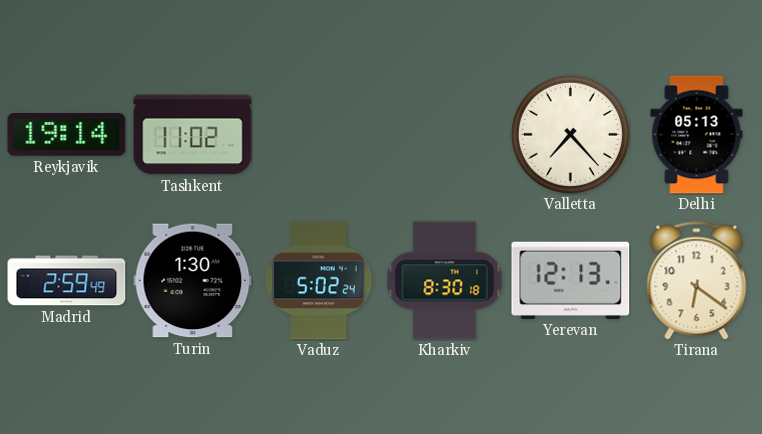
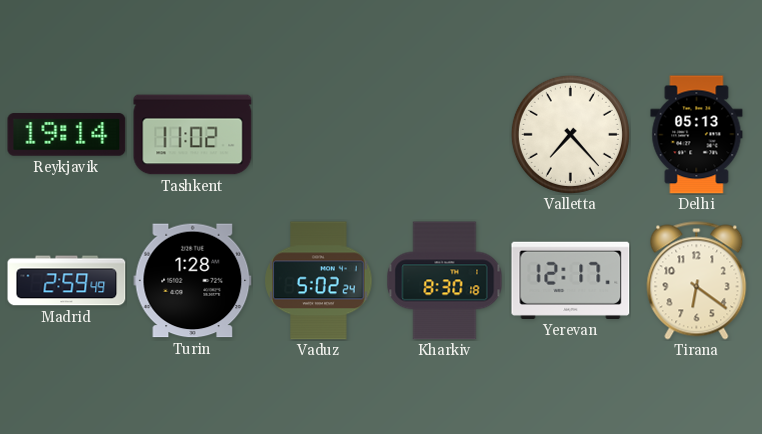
Turin: 1:30 -> 1:28
Yerevan: 12:13 -> 12:17
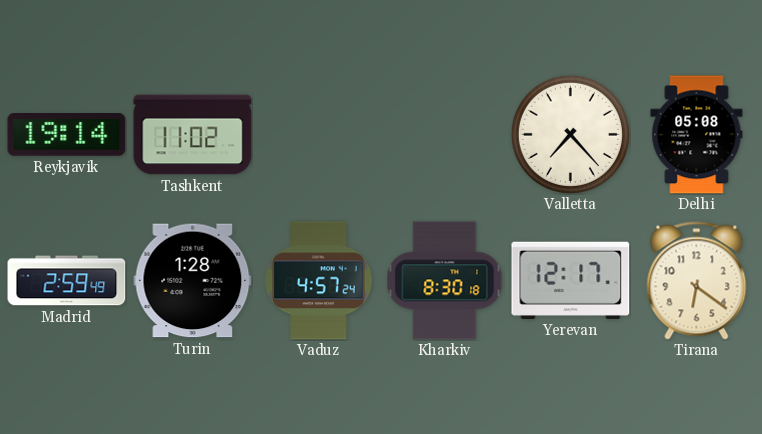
Delhi: 05:13 -> 05:08
Vaduz: 5:02 -> 4:57
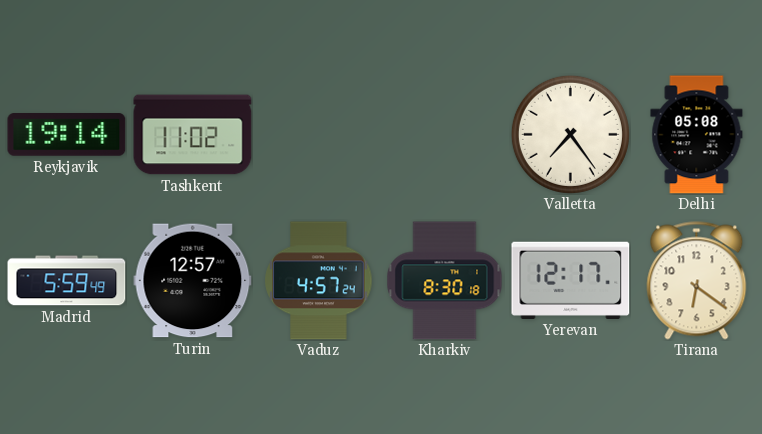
Valletta: 7:23 -> 7:24
Madrid: 2:59 -> 5:59
Turin: 1:28 -> 12:57
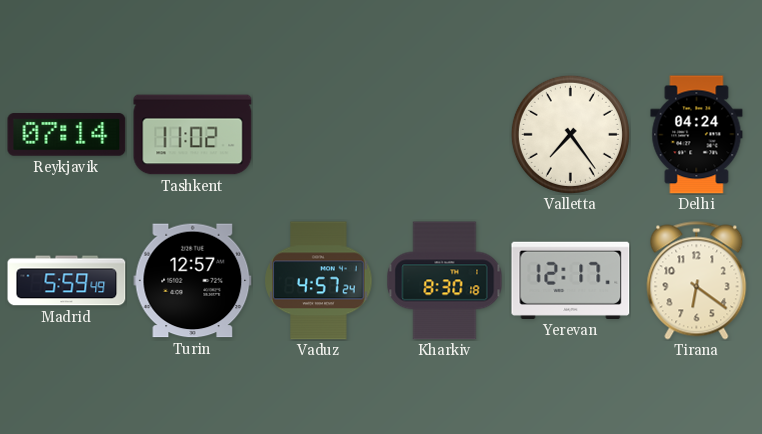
Reykjavik: 19:14 -> 07:14
Delhi: 05:08 -> 04:24
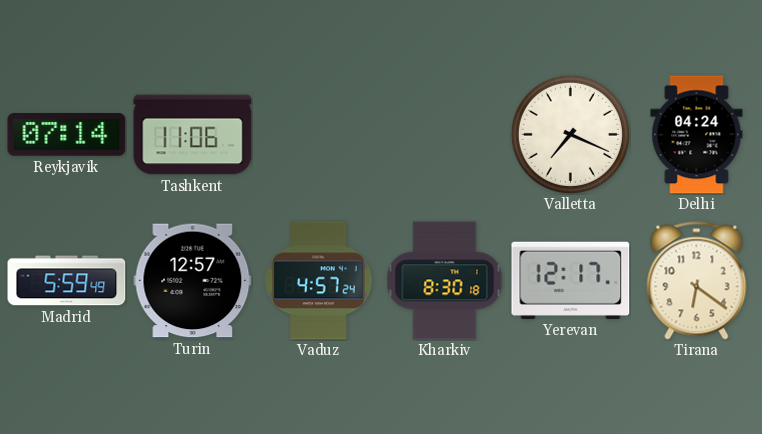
Tashkent: 11:02 -> 11:06
Valletta: 7:24 -> 7:19
